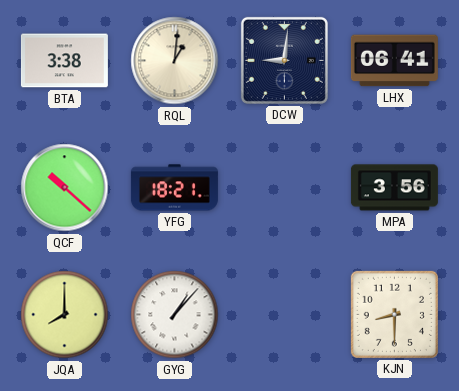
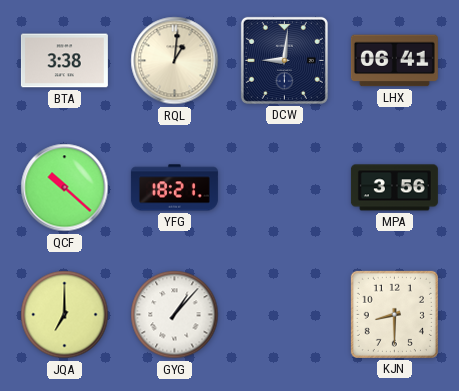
JQA: 8:00 -> 7:00
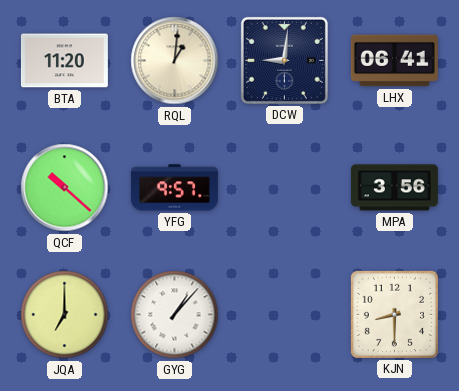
BTA: 3:38 -> 11:20
YFG: 18:21 -> 9:57
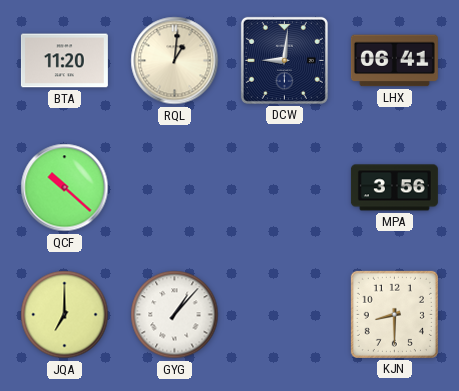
YFG: 9:57 -> none
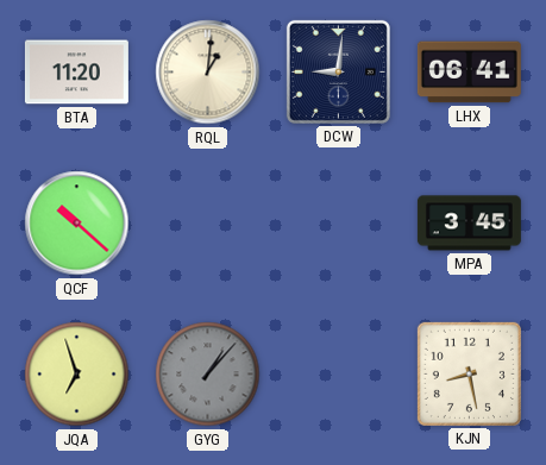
MPA: 3:56 -> 3:45
JQA: 7:00 -> 6:57
GYG dial: white -> grey
KJN: 8:30 -> 8:28
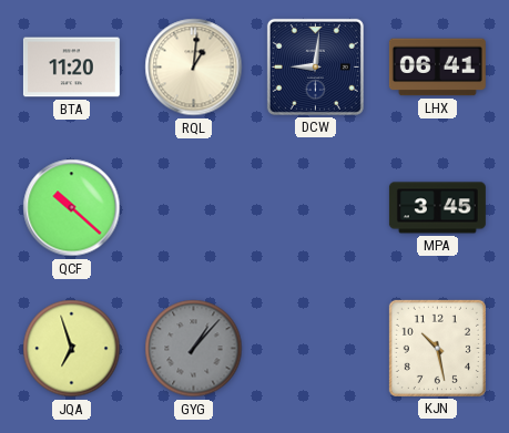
KJN: 8:28 -> 10:28
